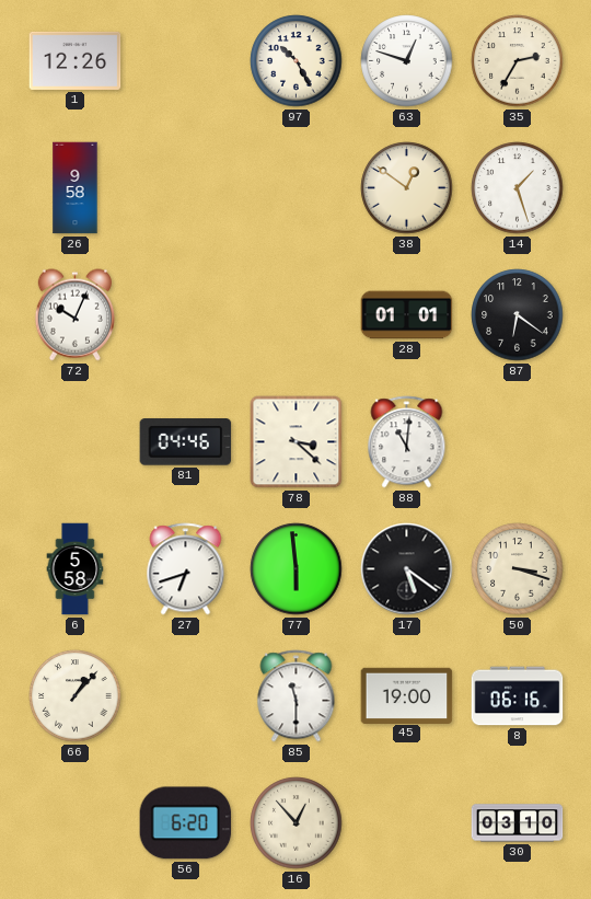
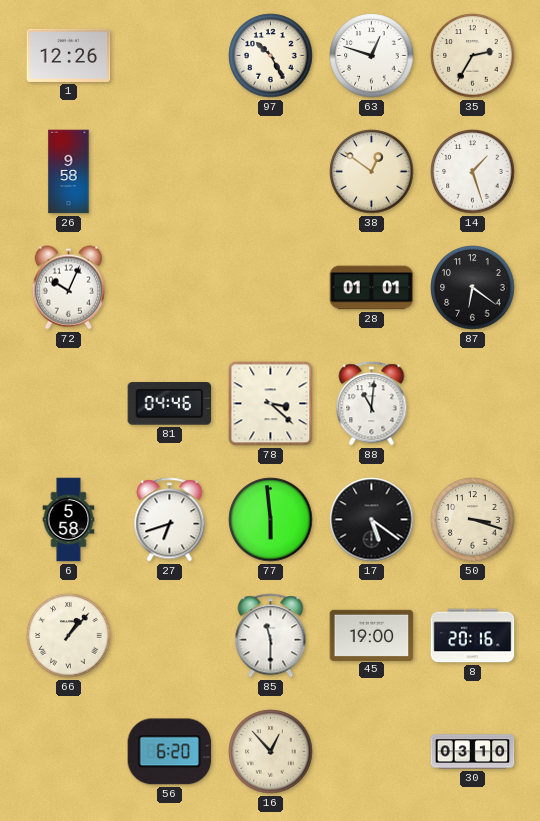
8: 06:16 -> 20:16
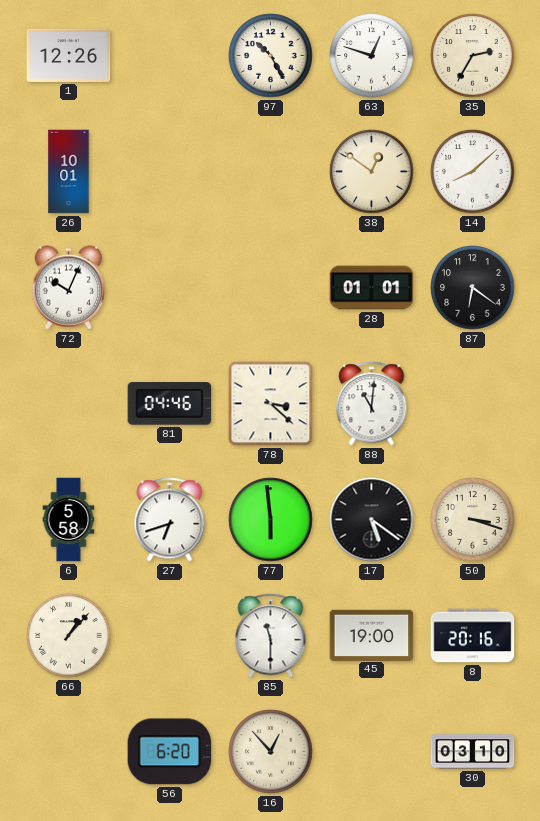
26: 9:58 -> 10:01
14: 1:27 -> 8:08
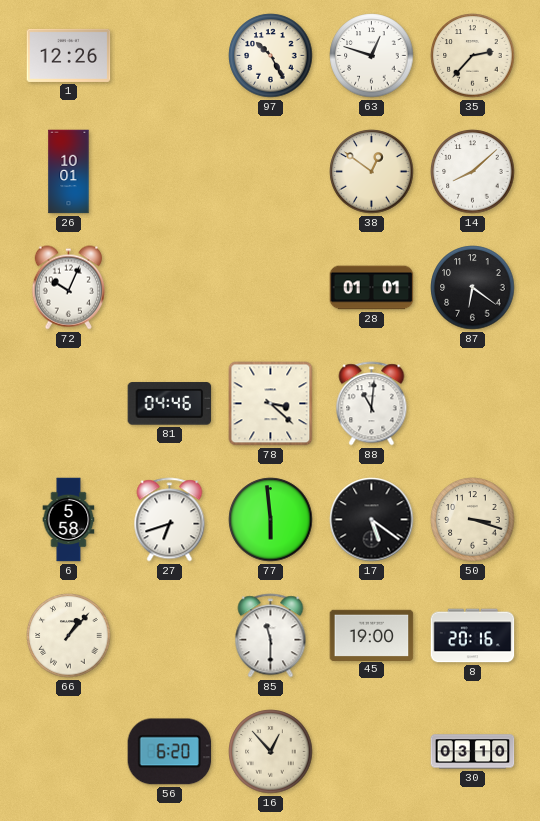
35: 2:35 -> 2:37
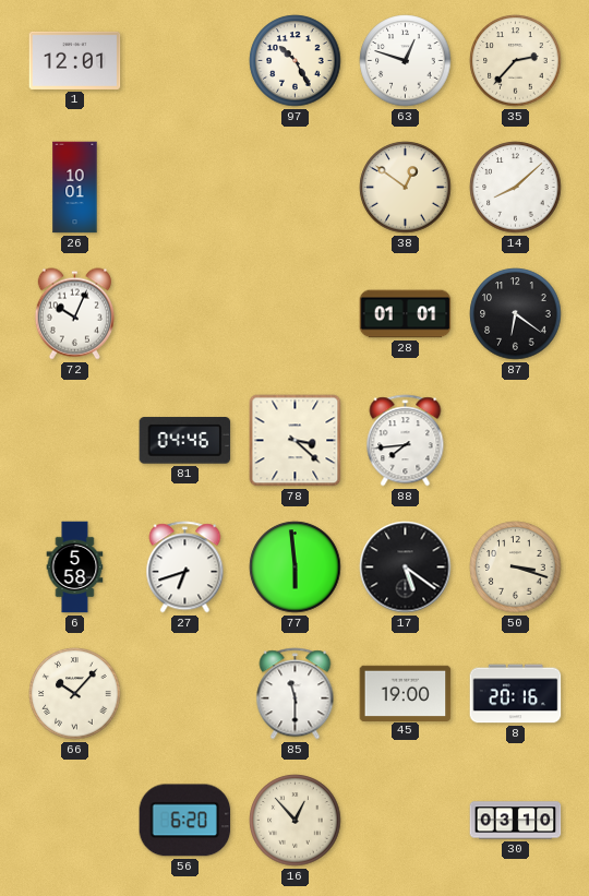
1: 12:26 -> 12:01
88: 11:01 -> 7:44
66: 1:07 -> 10:07
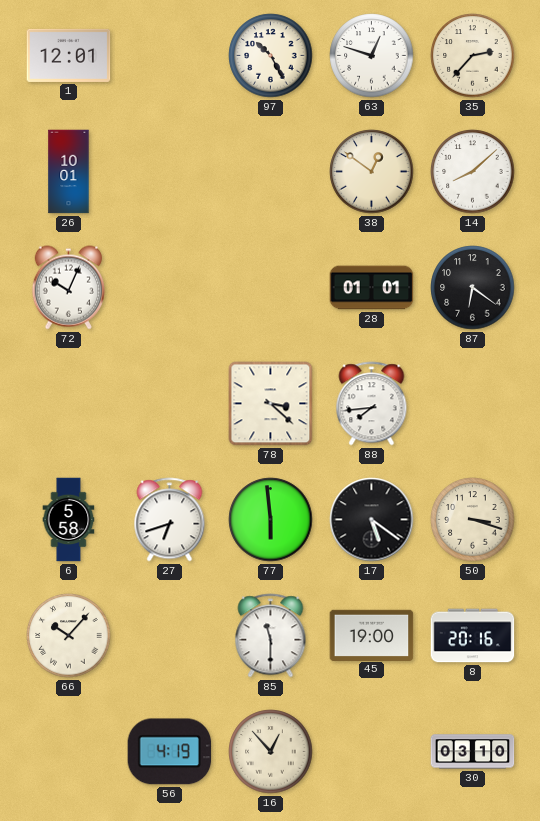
81: 04:46 -> none
56: 6:20 -> 4:19
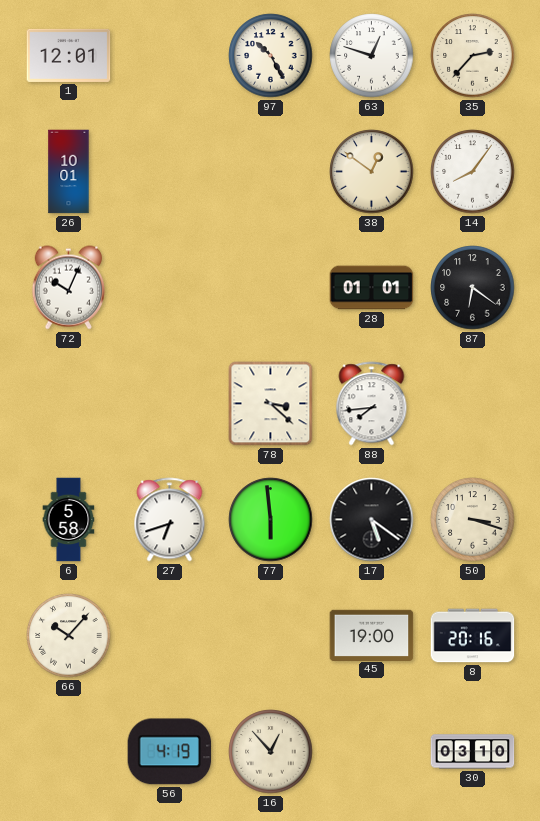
14: 8:08 -> 8:06
85: 11:30 -> none
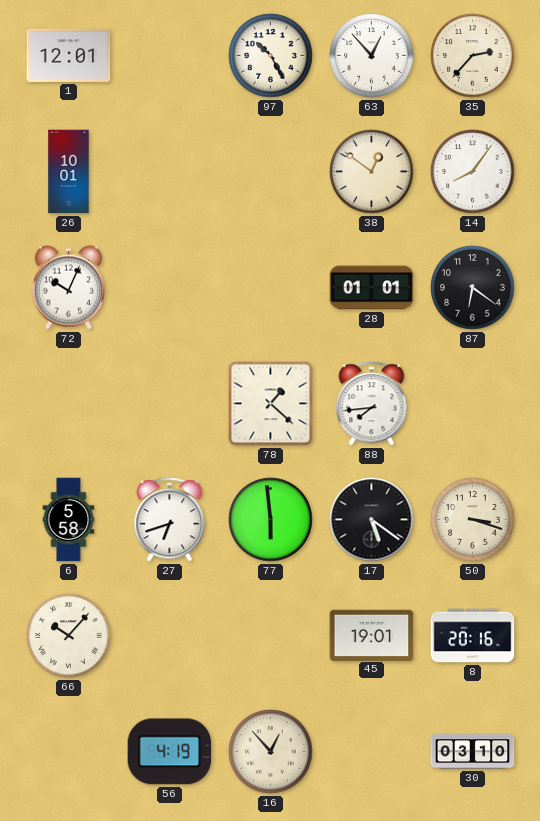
63: 12:48 -> 12:53
78: 3:22 -> 1:22
45: 19:00 -> 19:01
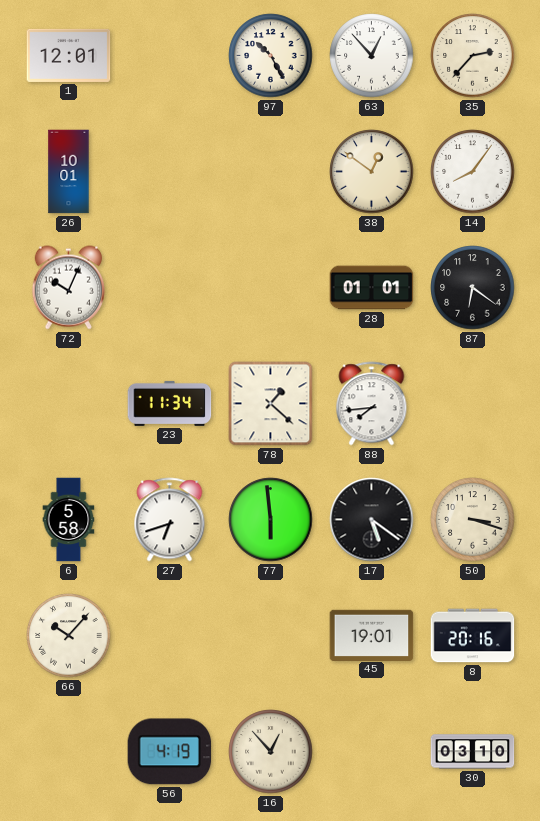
23: none -> 11:34
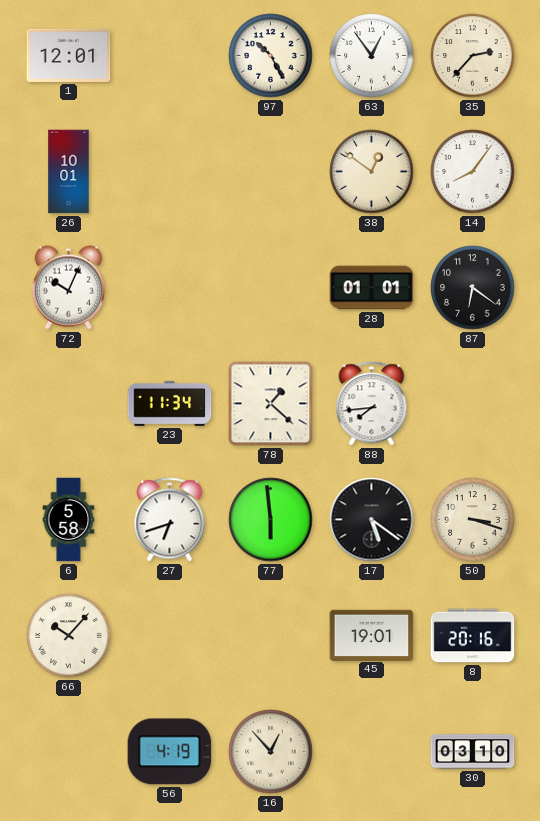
63: 12:53 -> 12:54
